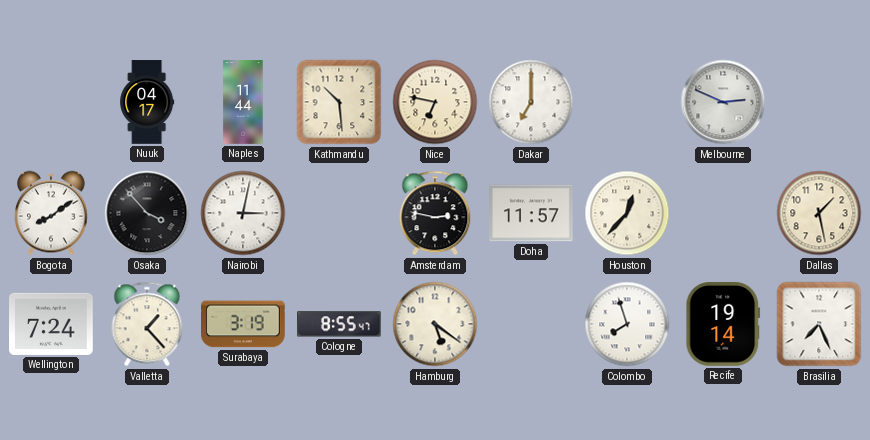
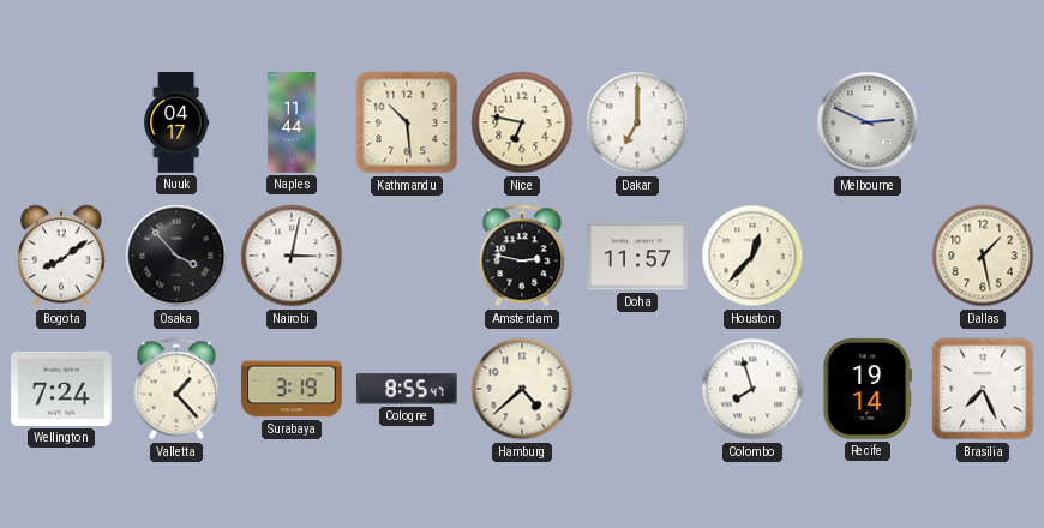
Hamburg: 5:21 -> 4:38
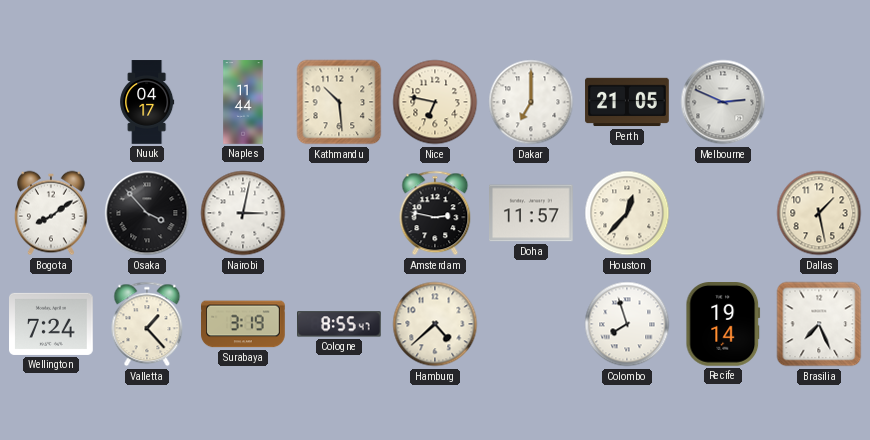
Perth: none -> 21:05
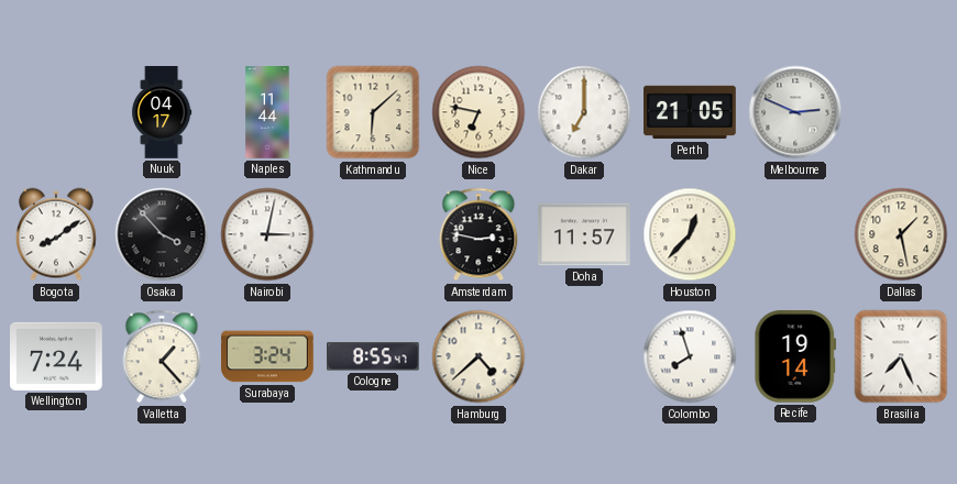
Kathmandu: 10:29 -> 6:08
Surabaya: 3:19 -> 3:24
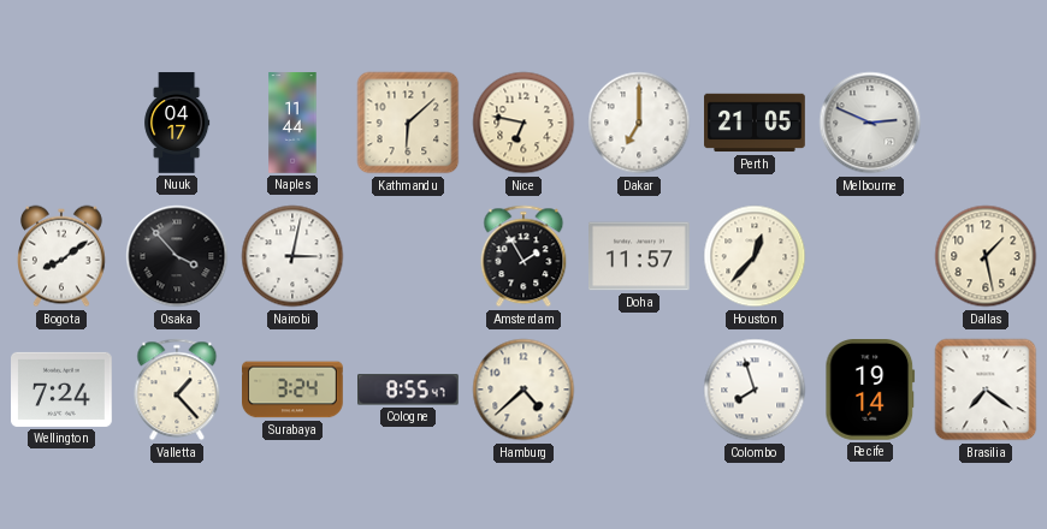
Amsterdam: 2:47 -> 1:55
Brasilia: 7:26 -> 7:21
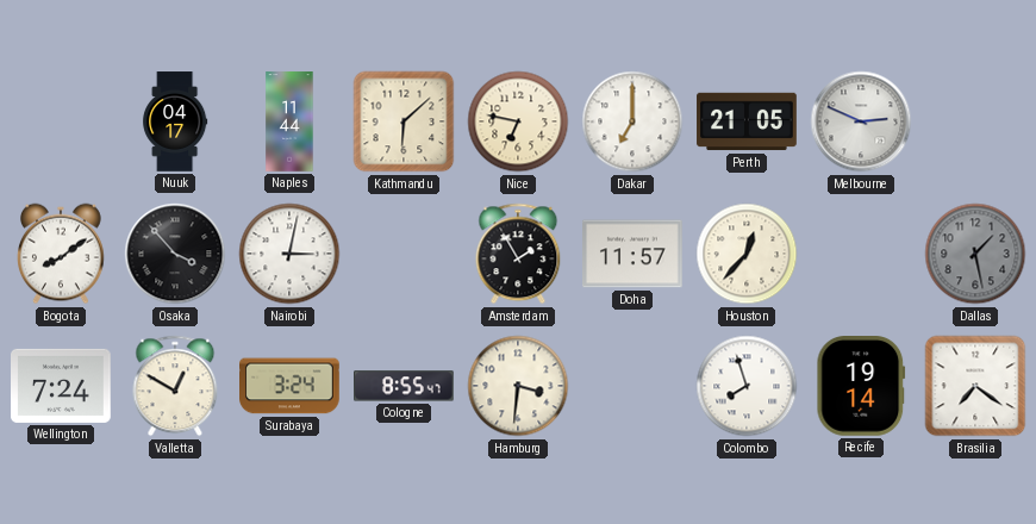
Dallas dial: cream -> grey
Valletta: 1:23 -> 12:50
Hamburg: 4:38 -> 3:31
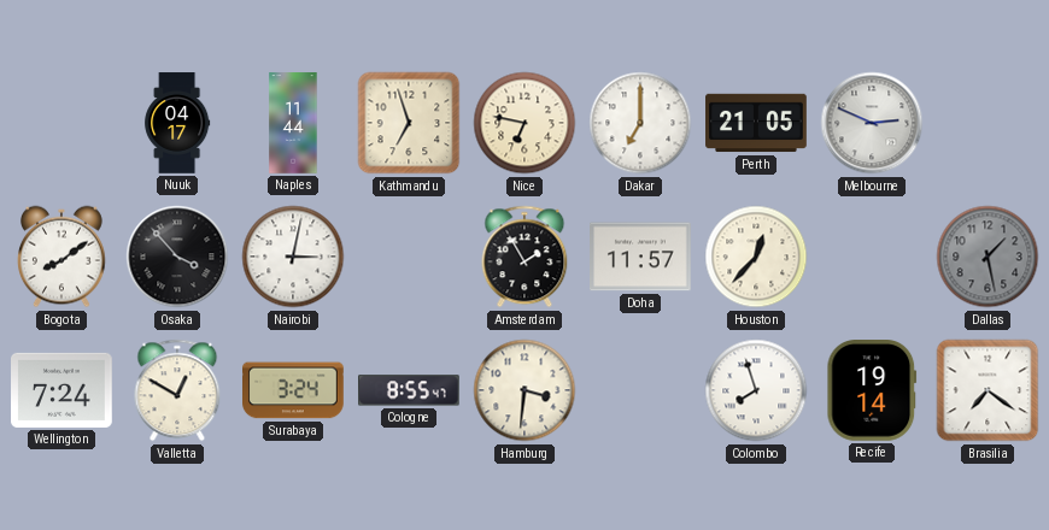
Kathmandu: 6:08 -> 6:57
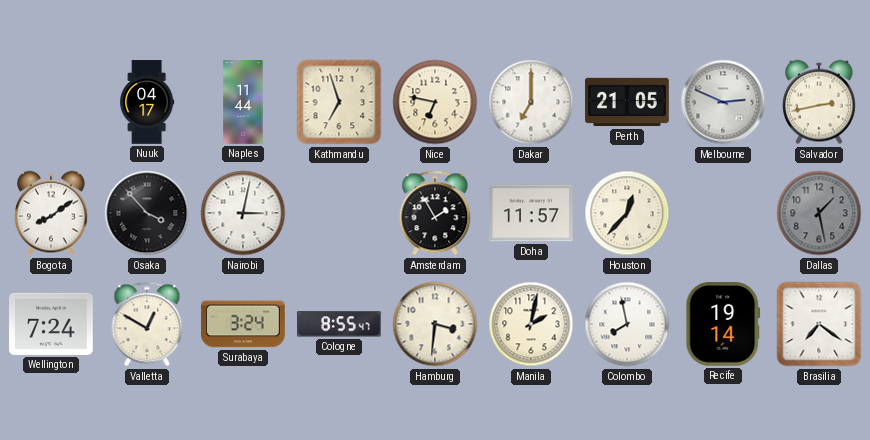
Salvador: none -> 2:43
Manila: none -> 2:02
Colombo: 7:57 -> 7:58
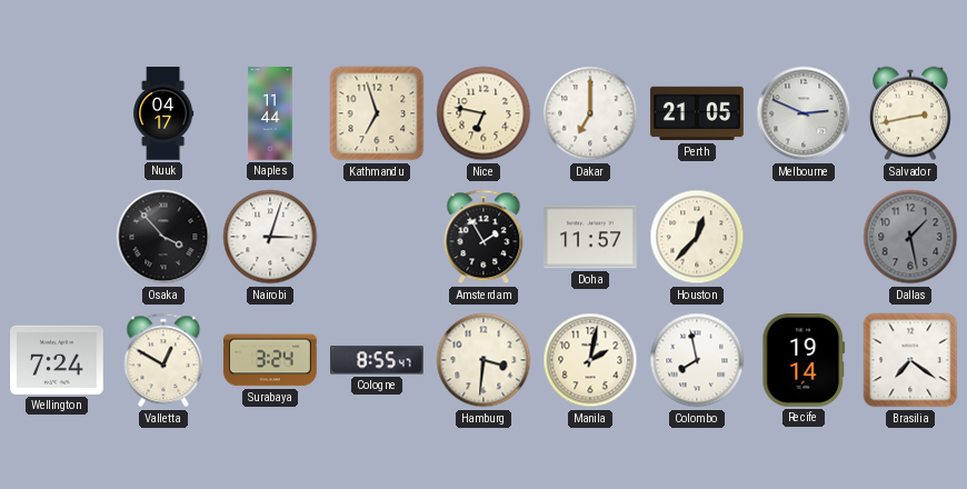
Bogota: 8:09 -> none
Nairobi: 3:02 -> 3:03
